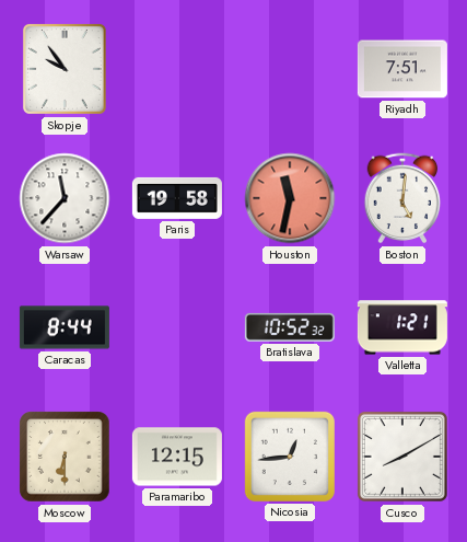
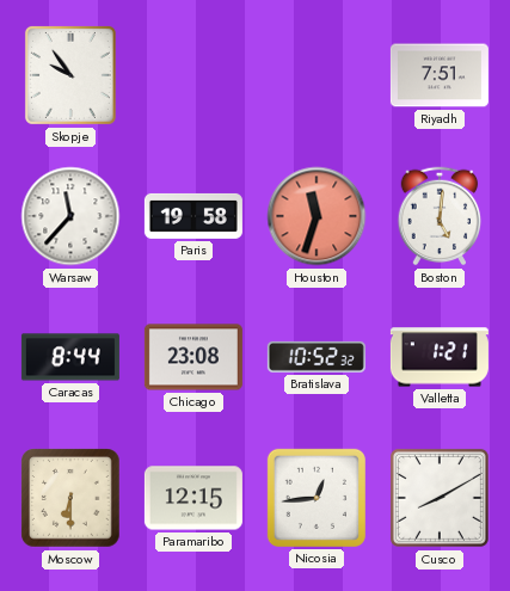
Houston: 11:32 -> 11:33
Chicago: none -> 23:08
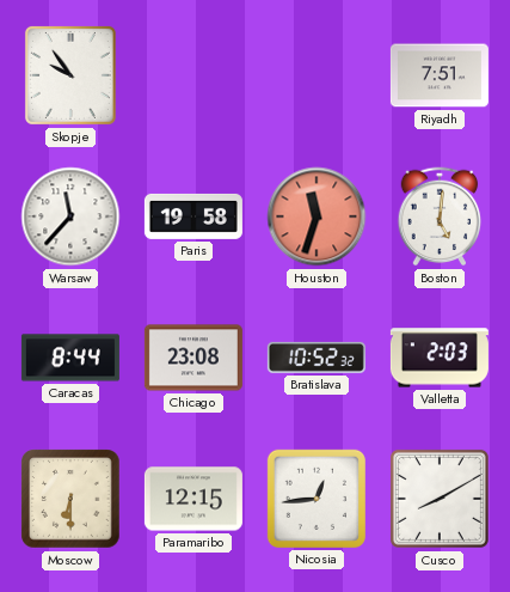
Valletta: 1:21 -> 2:03
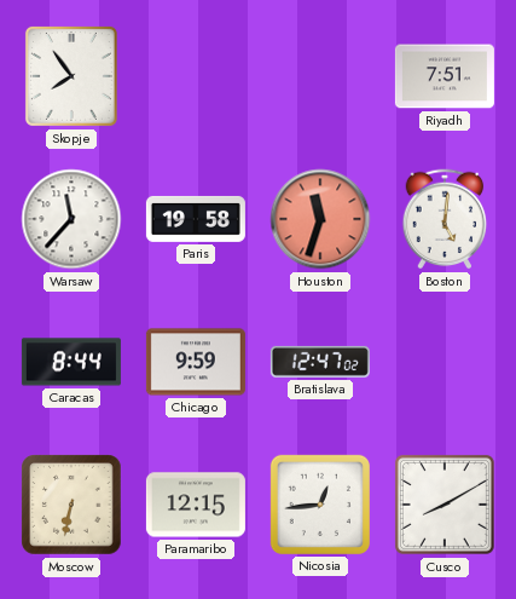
Skopje: 9:54 -> 7:54
Chicago: 23:08 -> 9:59
Bratislava: 10:52 -> 12:47
Valletta: 2:03 -> none
Moscow: 6:30 -> 6:32
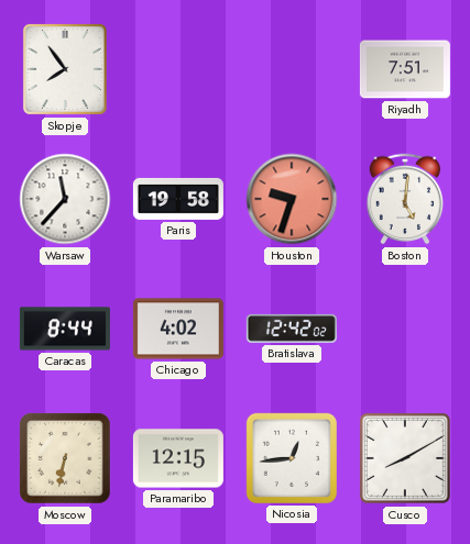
Houston: 11:33 -> 9:33
Chicago: 9:59 -> 4:02
Bratislava: 12:47 -> 12:42
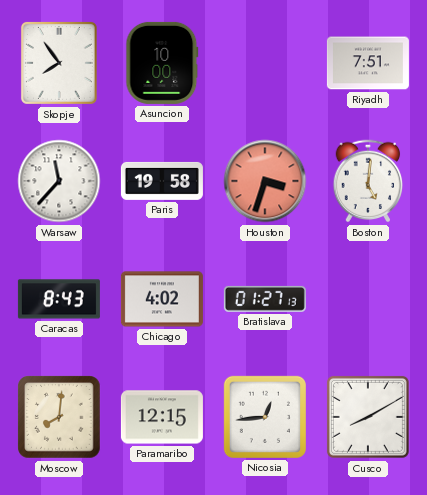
Asuncion: none -> 10:00
Houston: 9:33 -> 3:33
Caracas: 8:44 -> 8:43
Bratislava: 12:42 -> 01:27
Moscow: 6:32 -> 8:01
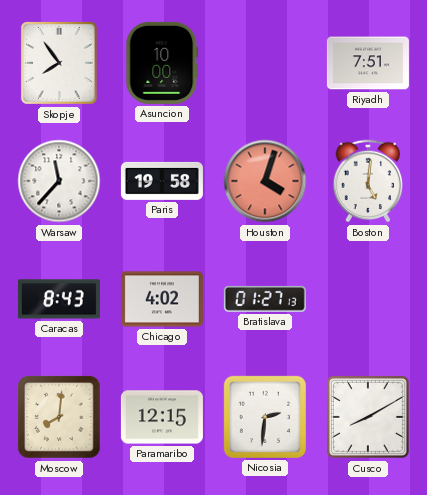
Houston: 3:33 -> 4:03
Nicosia: 12:44 -> 2:31
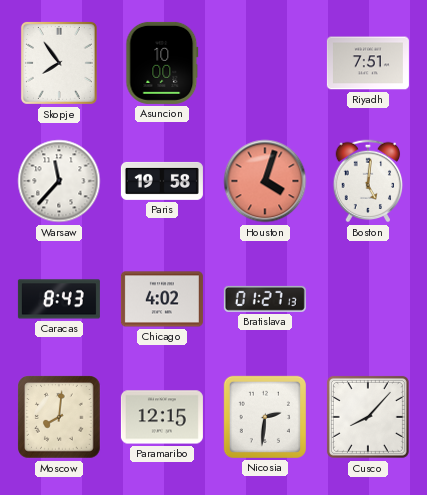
Cusco: 8:10 -> 8:07
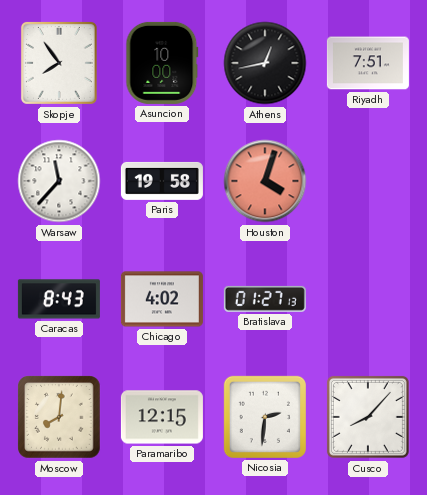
Athens: none -> 12:43
Boston: 5:01 -> none
